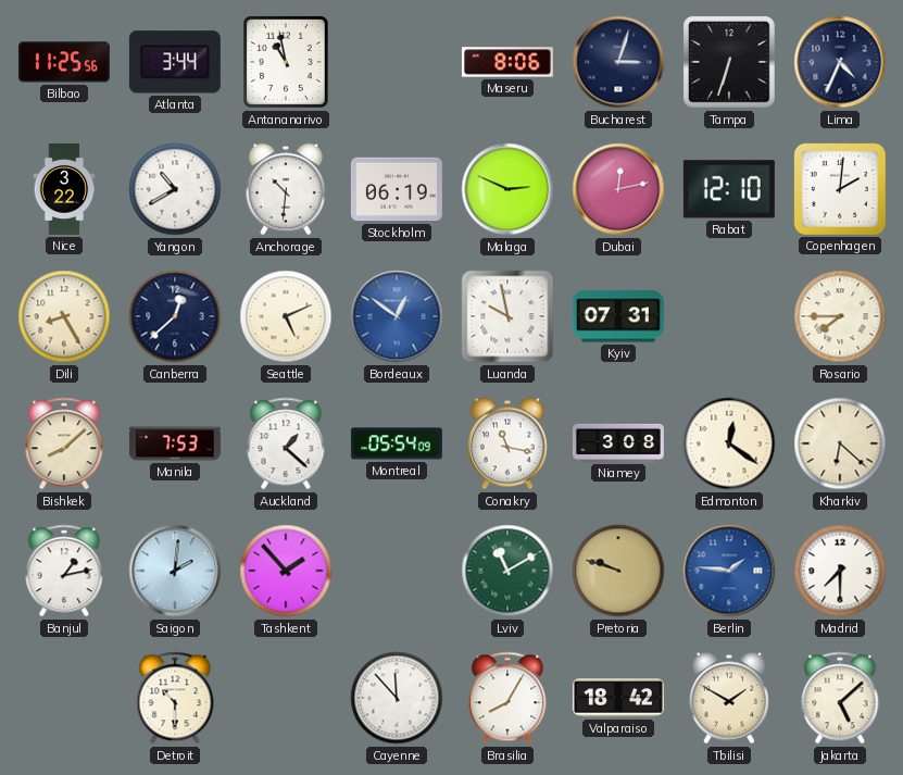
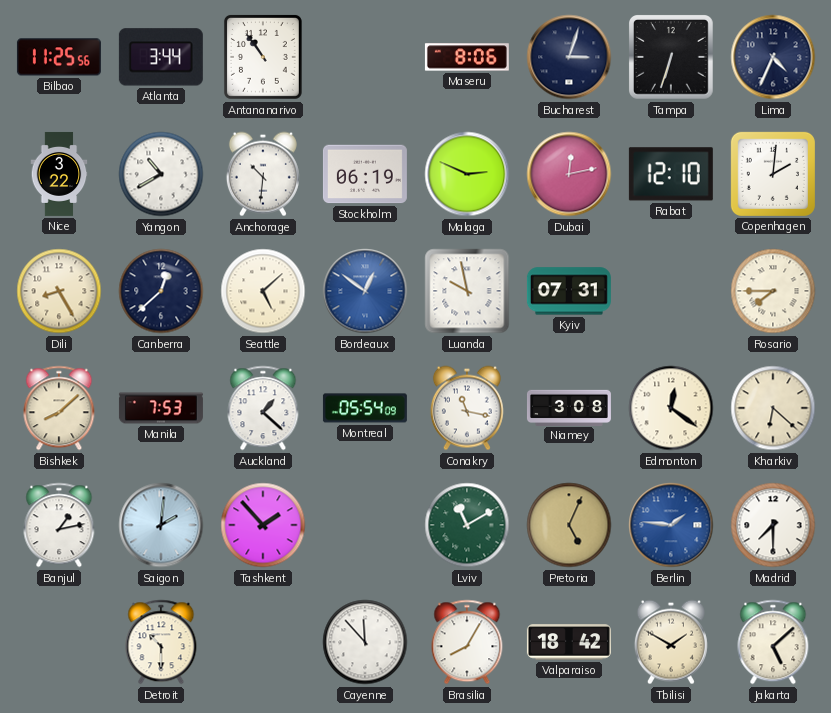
Antananarivo: 10:58 -> 10:54
Seattle: 5:11 -> 5:08
Pretoria: 9:48 -> 5:04
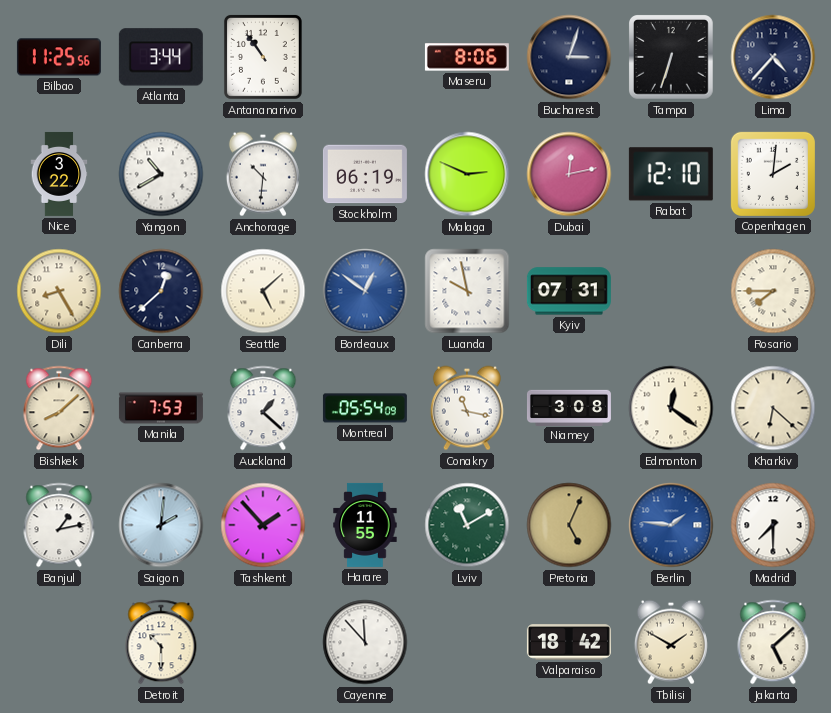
Lima: 4:34 -> 4:37
Harare: none -> 11:55
Brasilia: 8:05 -> none
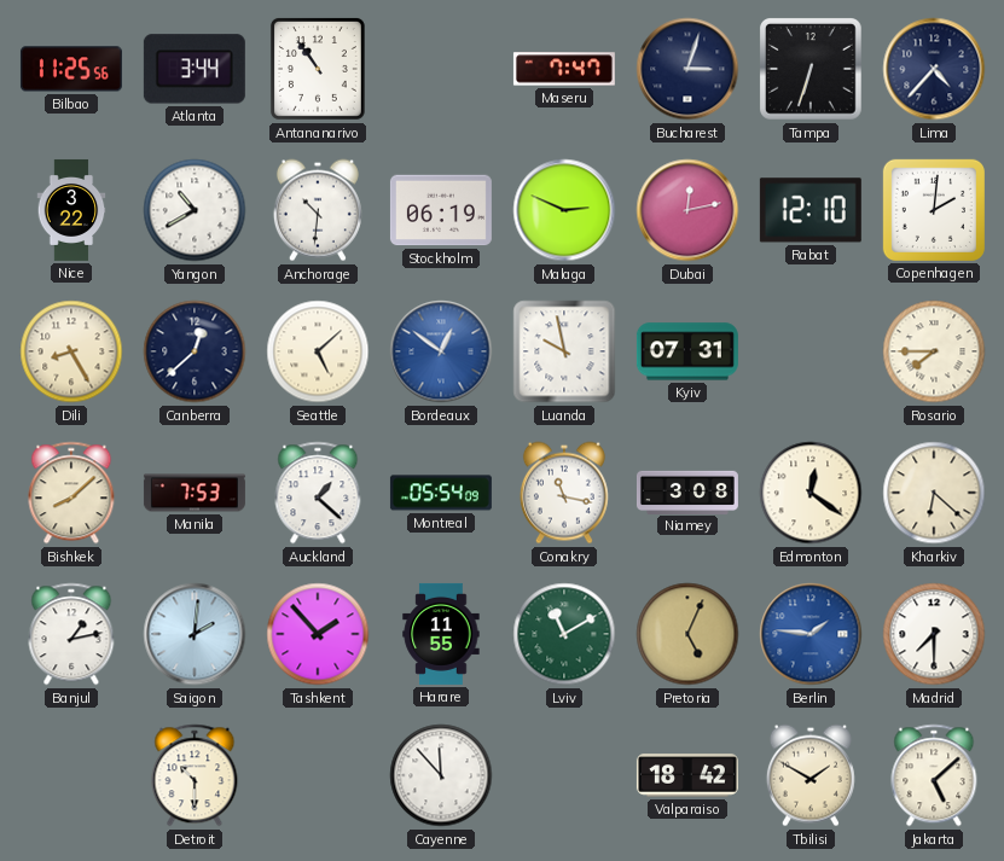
Maseru: 8:06 -> 7:47
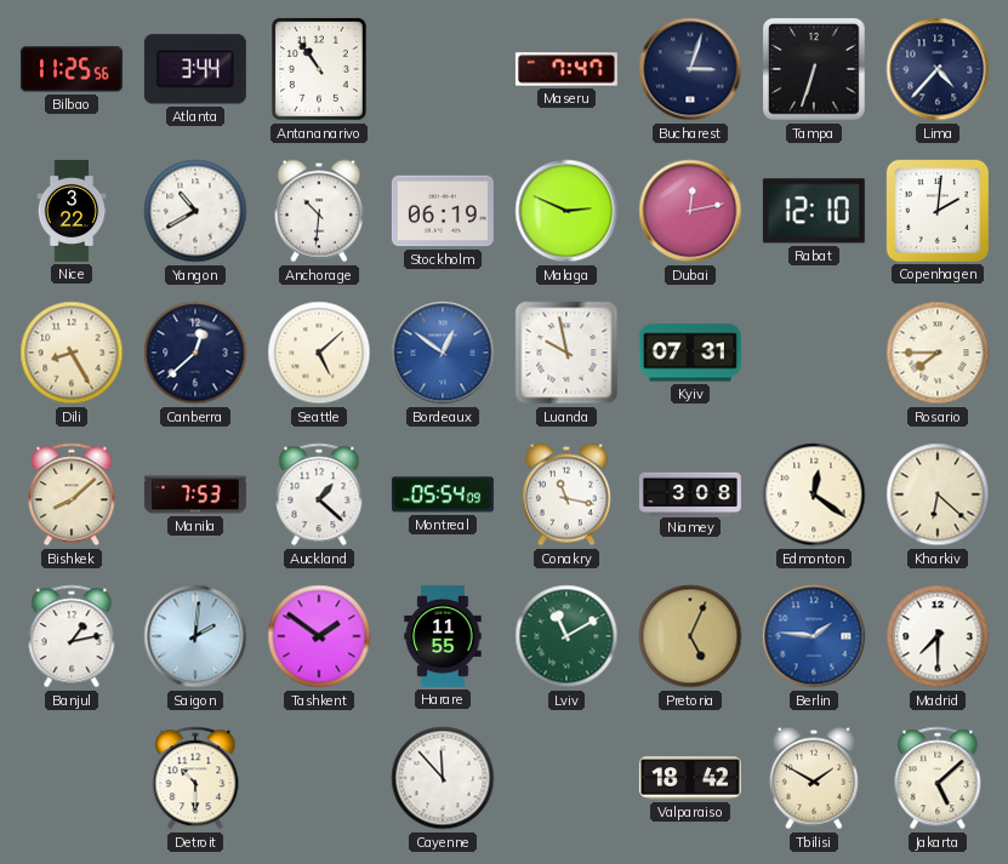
Tashkent: 1:53 -> 1:51
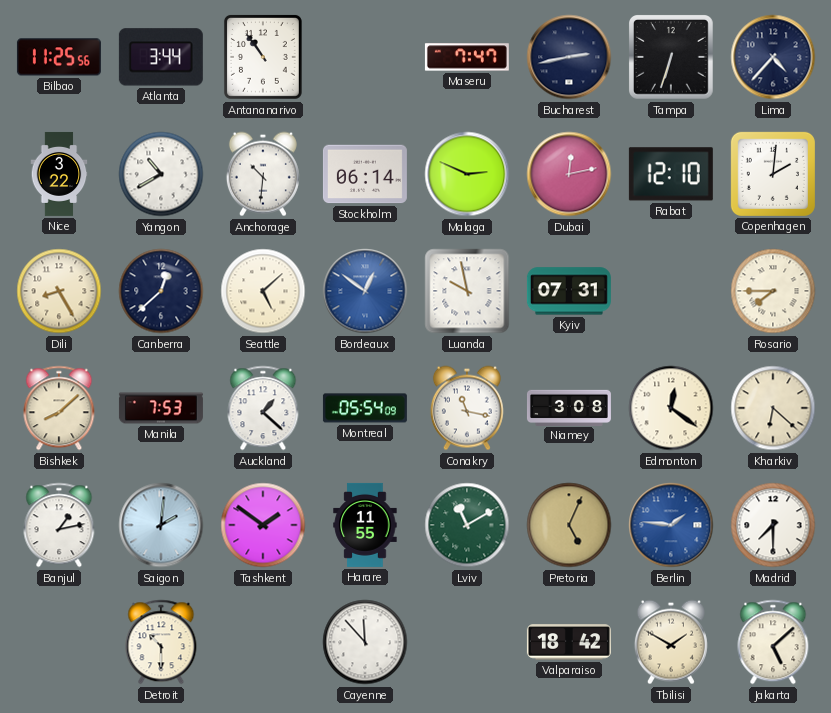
Bucharest: 3:03 -> 2:43
Stockholm: 06:19 -> 06:14
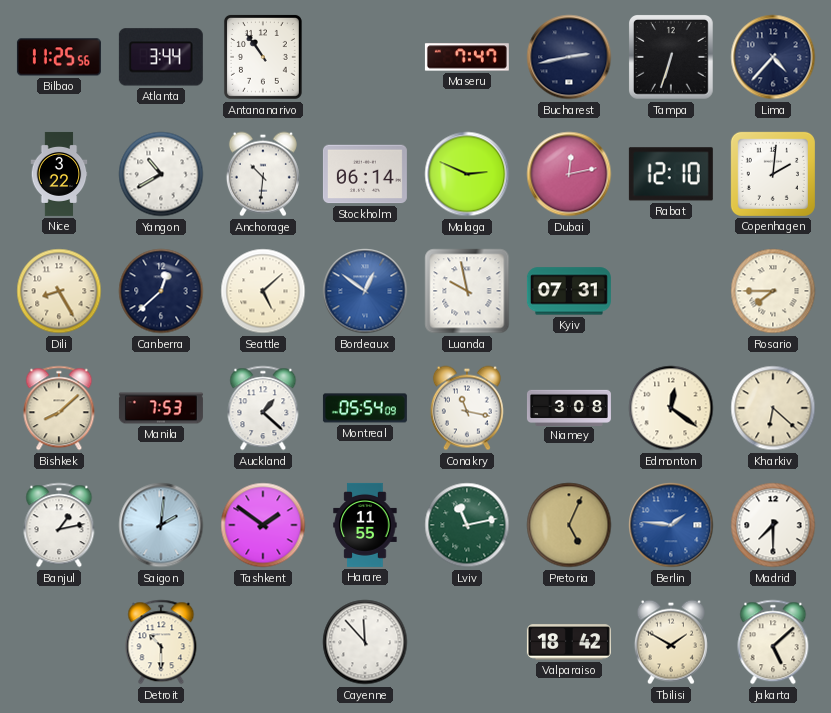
Lviv: 11:10 -> 11:13
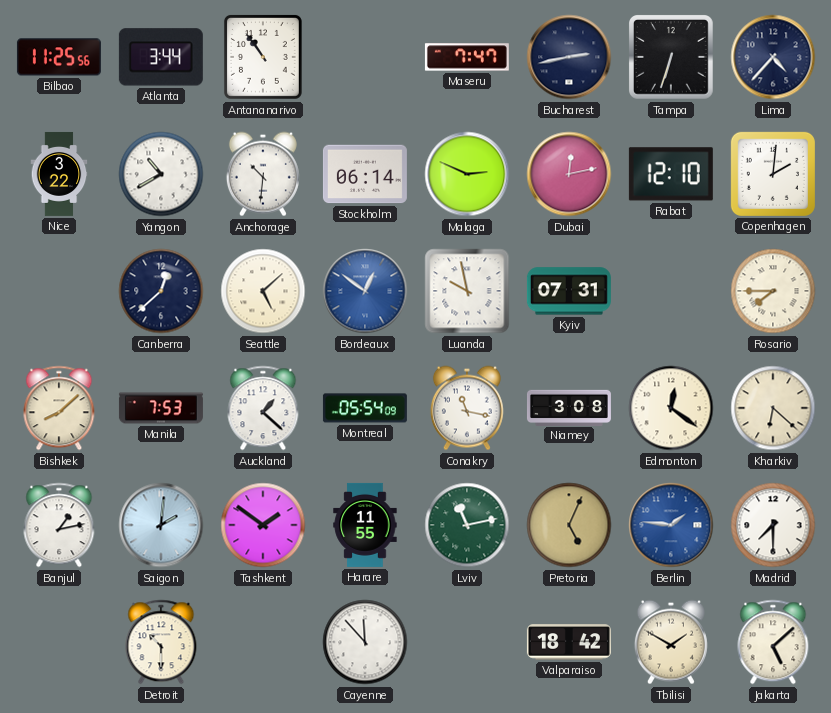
Dili: 8:25 -> none
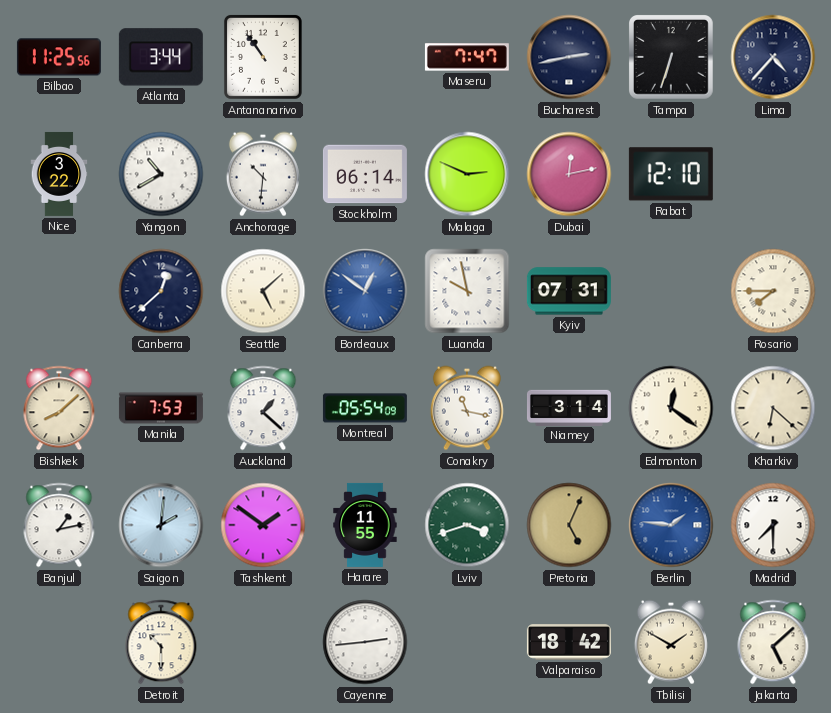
Copenhagen: 2:01 -> none
Niamey: 3:08 -> 3:14
Lviv: 11:13 -> 3:42
Cayenne: 11:53 -> 2:44
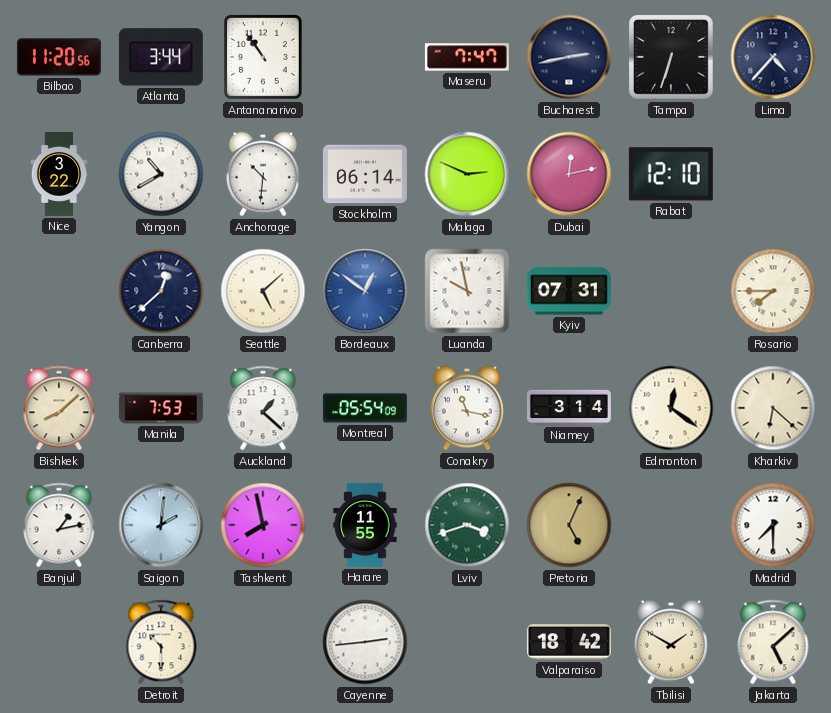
Bilbao: 11:25 -> 11:20
Tashkent: 1:51 -> 7:58
Berlin: 1:46 -> none
